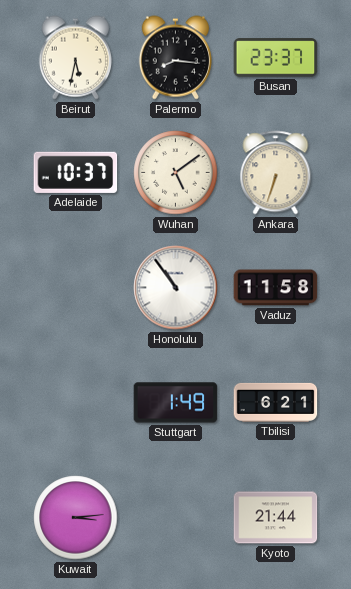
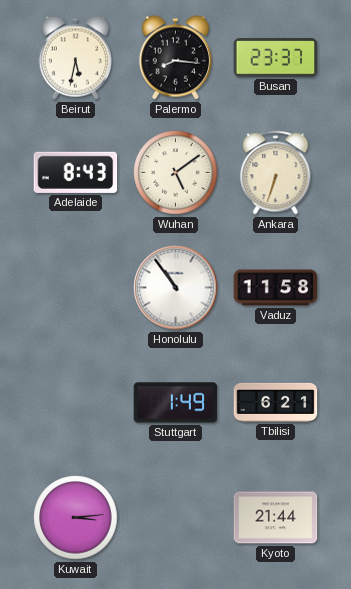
Adelaide: 10:37 -> 8:43
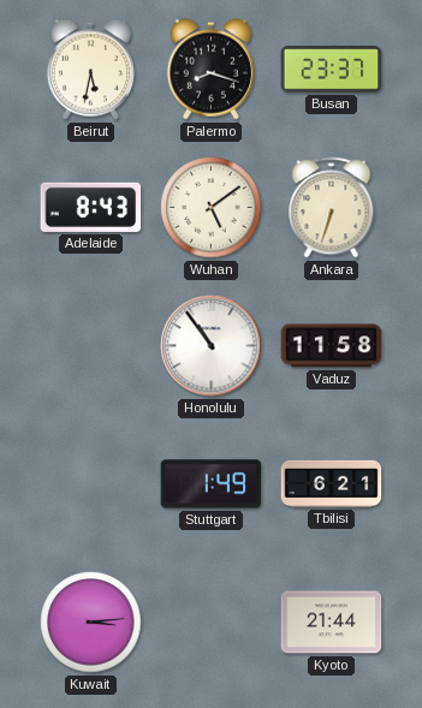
Palermo: 8:16 -> 8:18
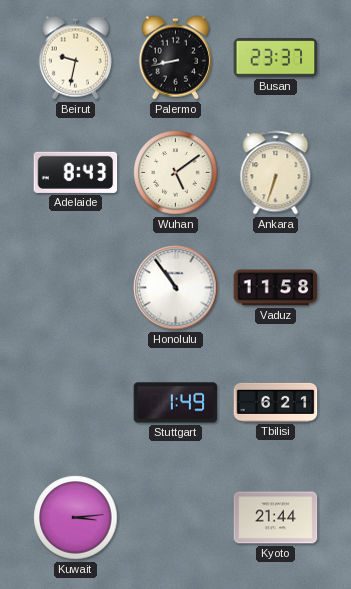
Beirut: 5:32 -> 9:32
Palermo: 8:18 -> 8:43
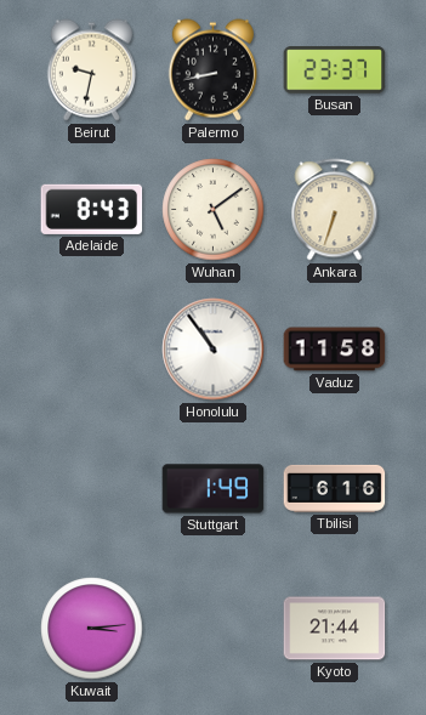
Tbilisi: 6:21 -> 6:16
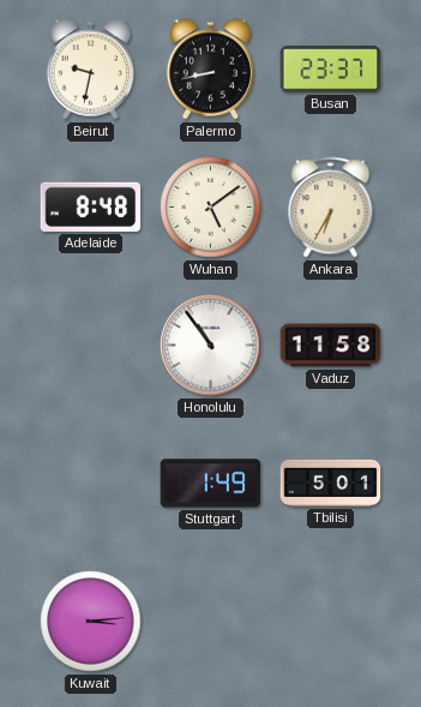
Adelaide: 8:43 -> 8:48
Ankara: 6:33 -> 6:35
Tbilisi: 6:16 -> 5:01
Kyoto: 21:44 -> none
